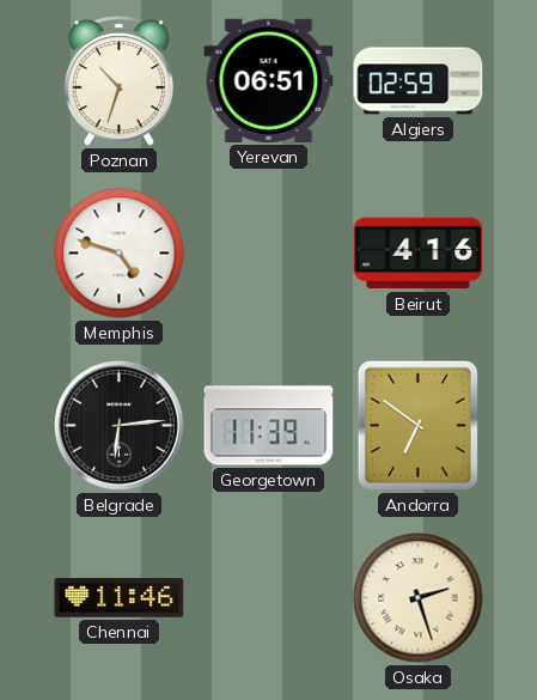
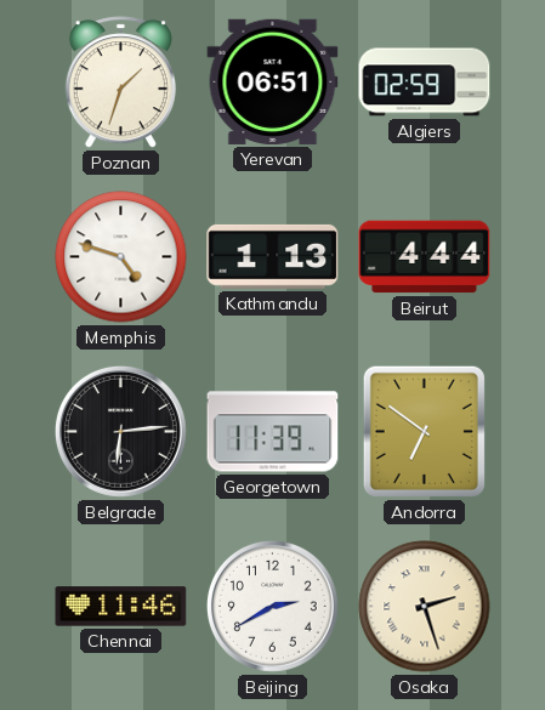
Poznan: 10:33 -> 1:33
Kathmandu: none -> 1:13
Beirut: 4:16 -> 4:44
Beijing: none -> 2:40
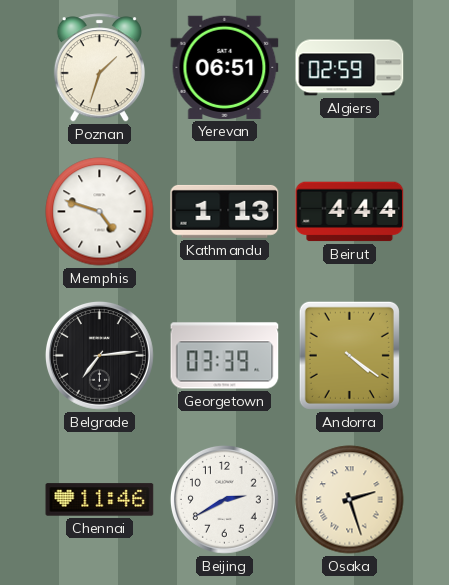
Belgrade: 6:14 -> 7:14
Georgetown: 11:39 -> 03:39
Andorra: 6:51 -> 4:21
